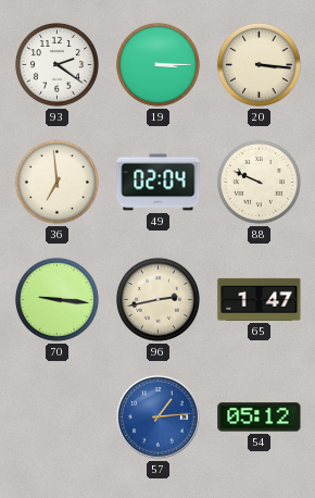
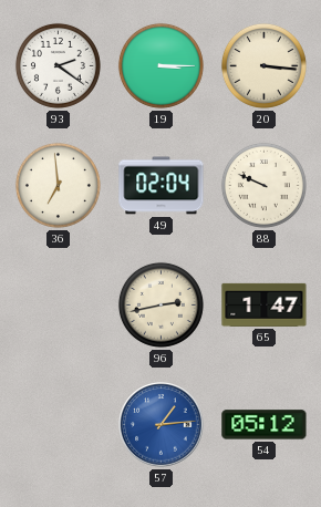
70: 9:16 -> none
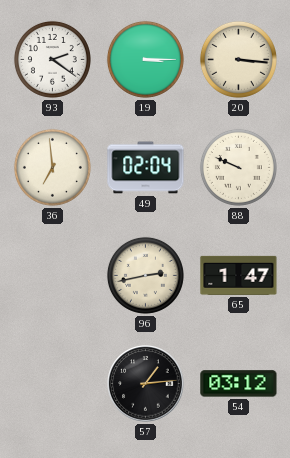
57 dial: blue -> black
54: 05:12 -> 03:12
